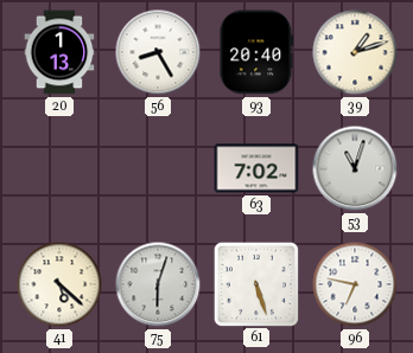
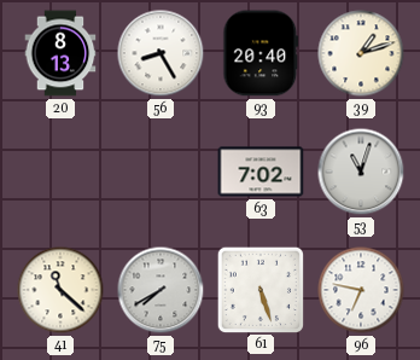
20: 1:13 -> 8:13
41: 5:22 -> 11:22
75: 6:03 -> 7:40
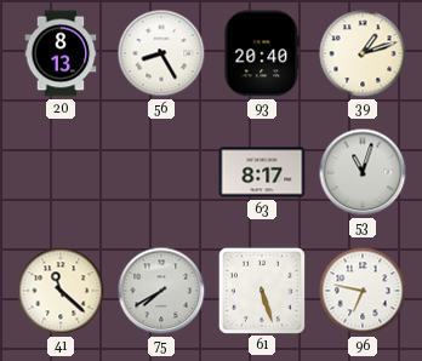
63: 7:02 -> 8:17
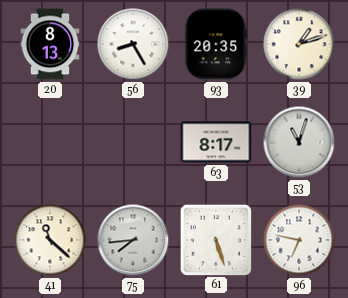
93: 20:40 -> 20:35
75: 7:40 -> 7:44
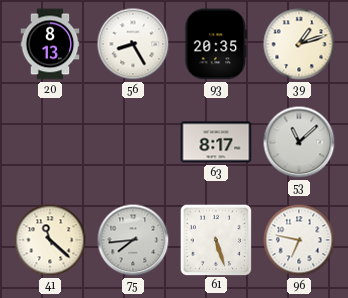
53: 11:03 -> 11:08
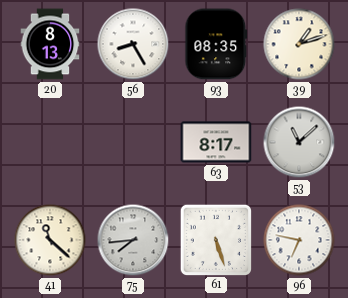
93: 20:35 -> 08:35
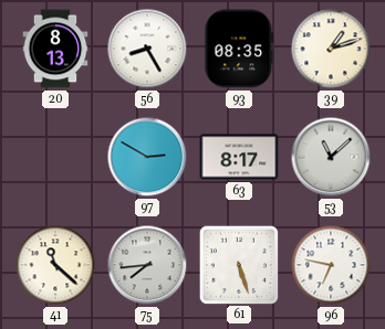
97: none -> 2:50
